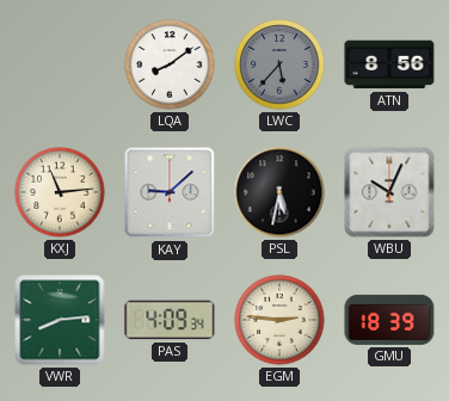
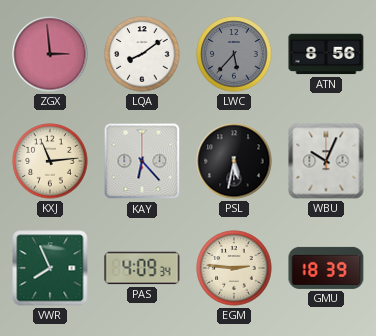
ZGX: none -> 2:59
KAY: 9:08 -> 6:23
VWR: 8:14 -> 7:56
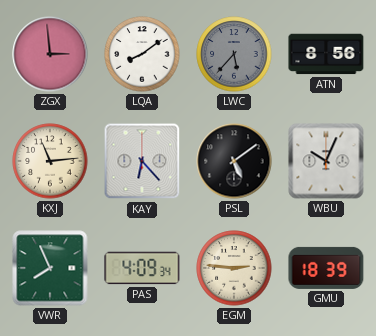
PSL: 5:32 -> 5:09
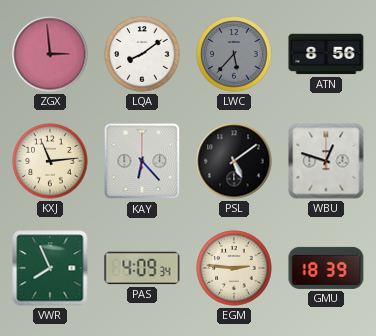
WBU: 10:04 -> 12:48
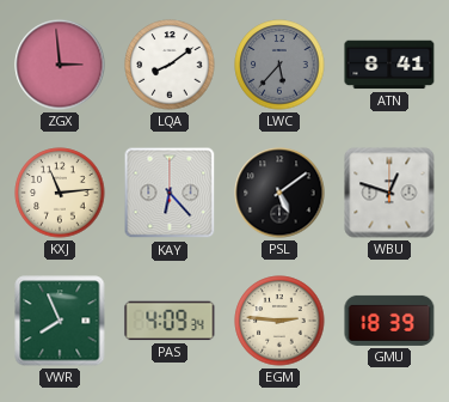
ATN: 8:56 -> 8:41
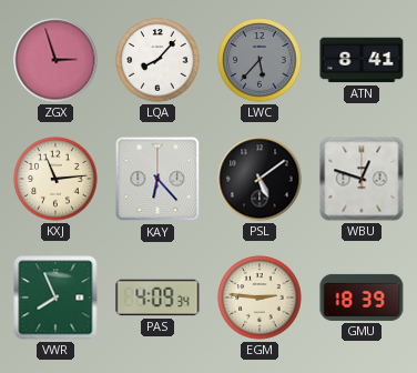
ZGX: 2:59 -> 2:57
LQA: 8:09 -> 8:07
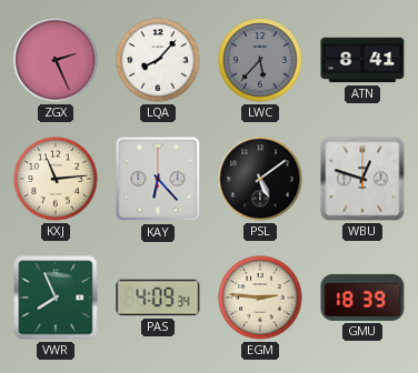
ZGX: 2:57 -> 2:26
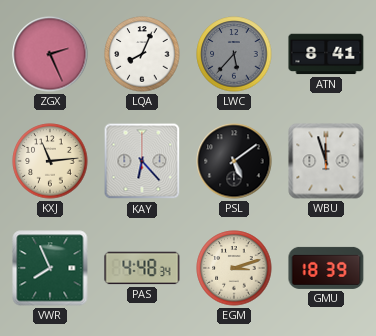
LQA: 8:07 -> 8:04
WBU: 12:48 -> 11:57
PAS: 4:09 -> 4:48
EGM: 2:46 -> 3:12
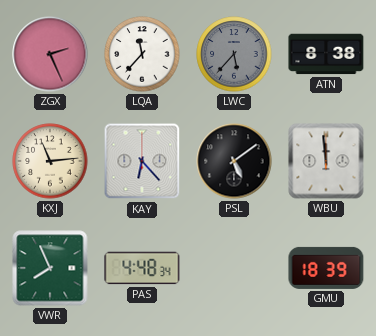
LQA: 8:04 -> 11:37
ATN: 8:41 -> 8:38
WBU: 11:57 -> 11:59
EGM: 3:12 -> none
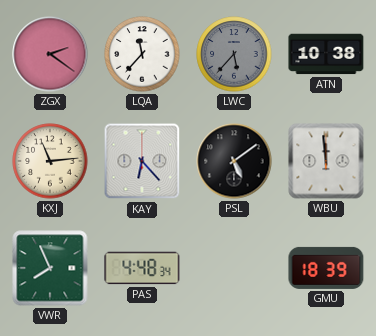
ZGX: 2:26 -> 2:21
ATN: 8:38 -> 10:38
